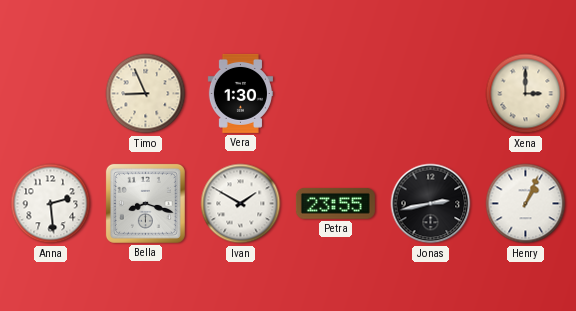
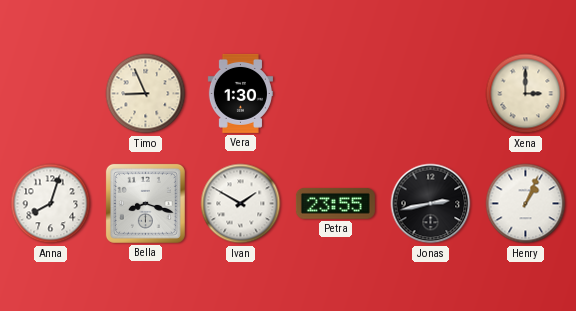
Anna: 2:29 -> 8:03
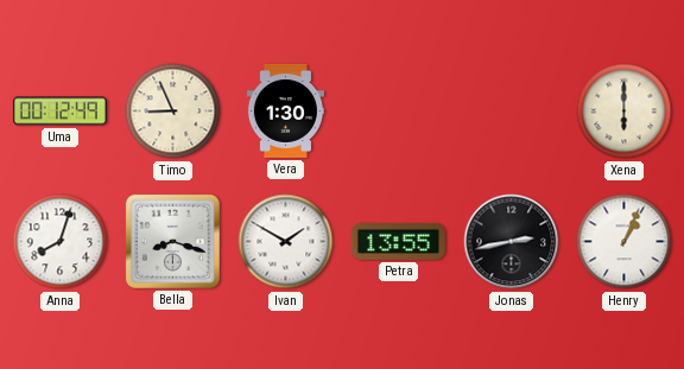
Uma: none -> 00:12
Xena: 3:00 -> 6:00
Petra: 23:55 -> 13:55
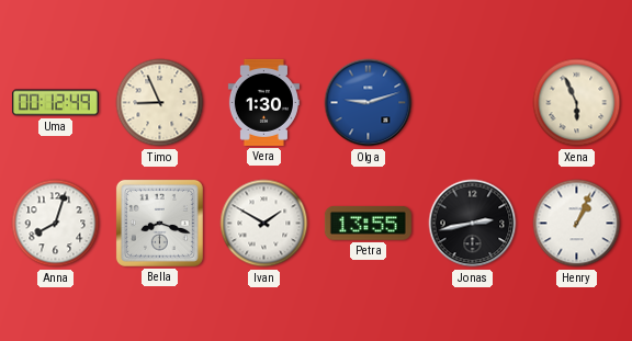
Olga: none -> 9:12
Xena: 6:00 -> 5:56
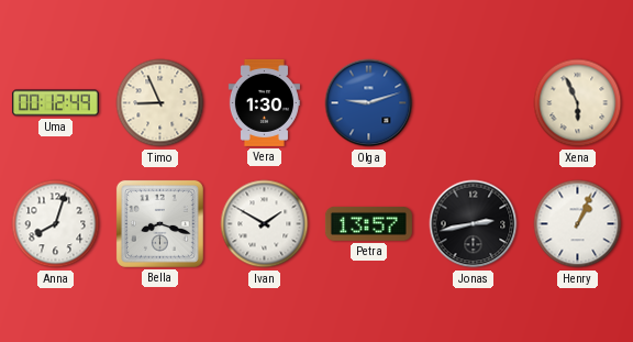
Petra: 13:55 -> 13:57
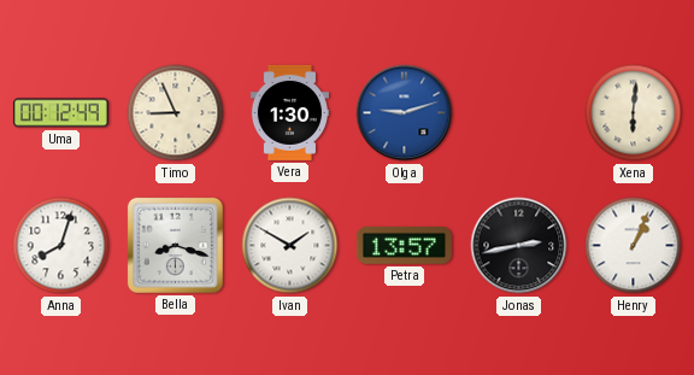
Xena: 5:56 -> 6:01
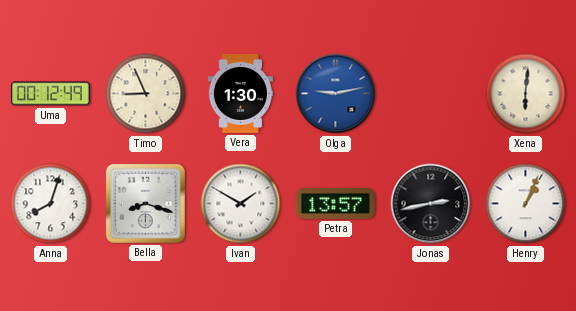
Olga: 9:12 -> 9:13
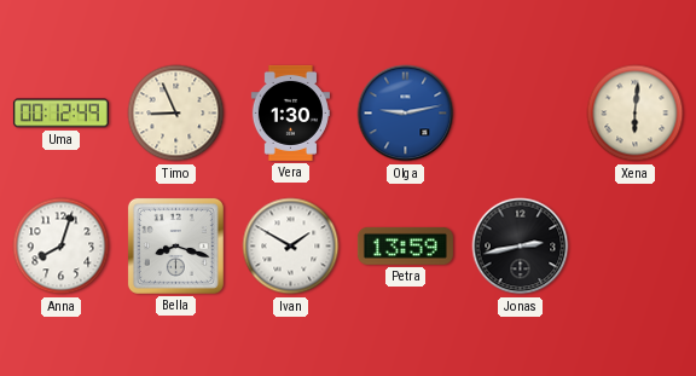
Petra: 13:57 -> 13:59
Henry: 1:04 -> none
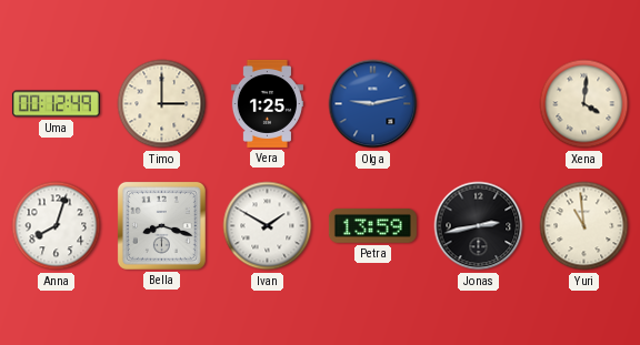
Timo: 8:56 -> 3:00
Vera: 1:30 -> 1:25
Xena: 6:01 -> 4:01
Yuri: none -> 10:59
